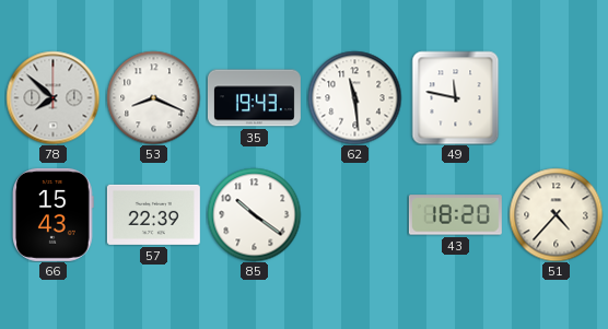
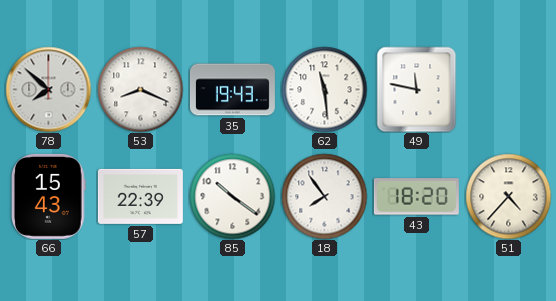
18: none -> 7:54
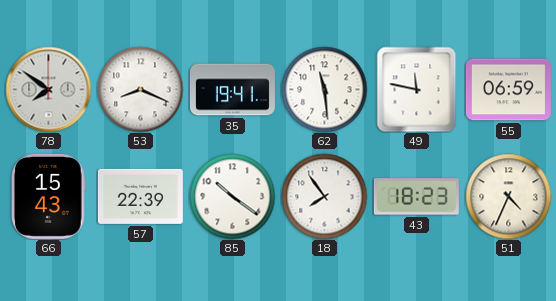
78: 7:52 -> 7:51
35: 19:43 -> 19:41
55: none -> 06:59
43: 18:20 -> 18:23
51: 4:37 -> 4:34
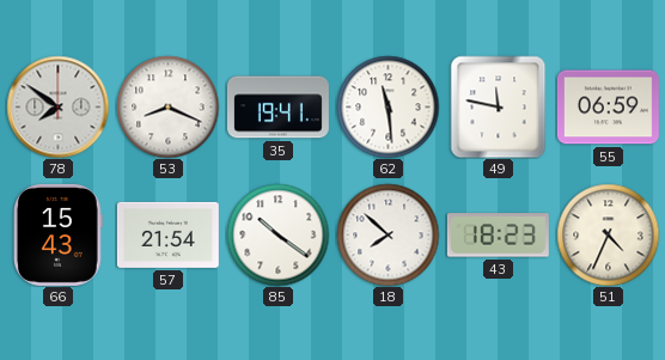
57: 22:39 -> 21:54
18: 7:54 -> 7:52
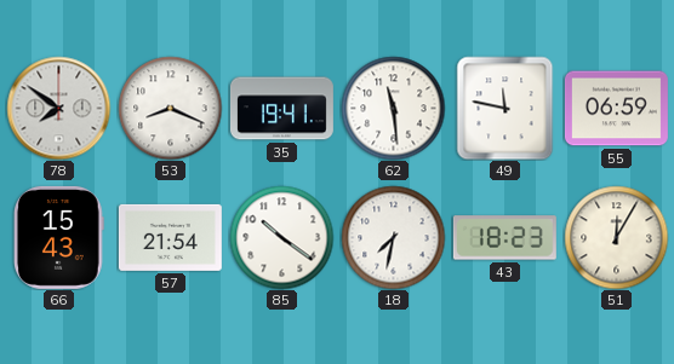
18: 7:52 -> 7:32
51: 4:34 -> 12:05
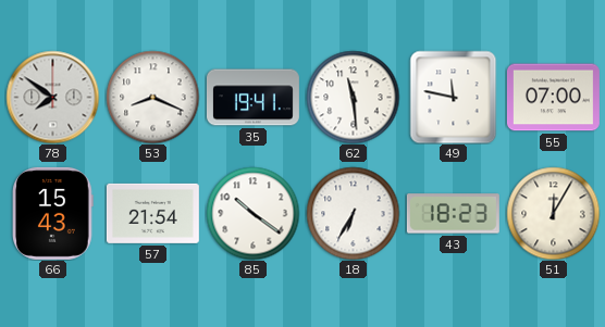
55: 06:59 -> 07:00
18: 7:32 -> 6:35
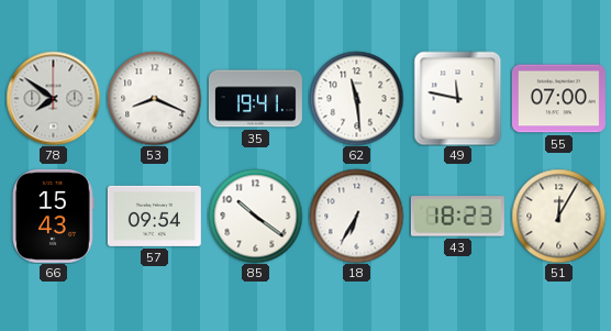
57: 21:54 -> 09:54
